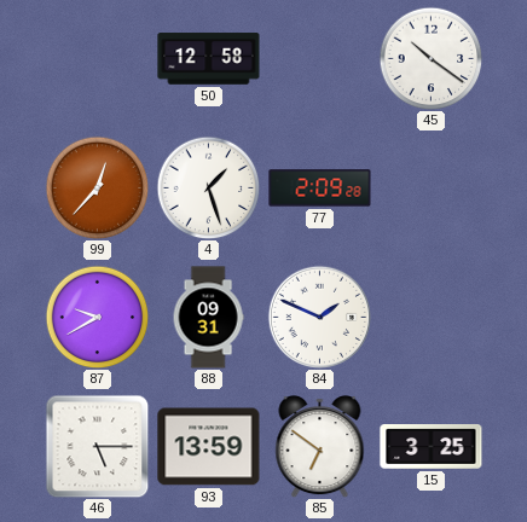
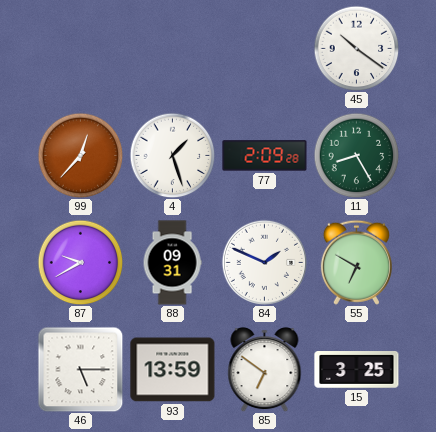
50: 12:58 -> none
11: none -> 8:25
55: none -> 6:50
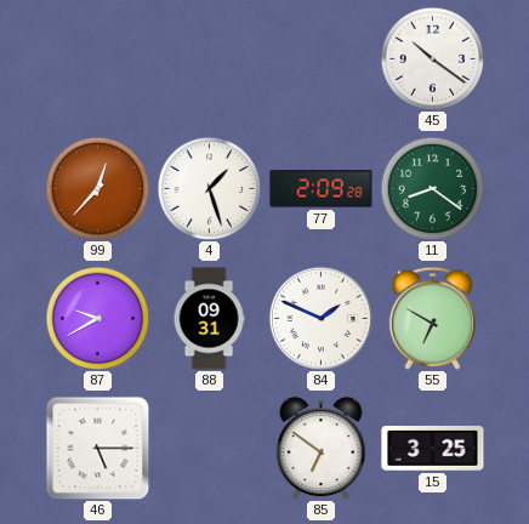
11: 8:25 -> 8:21
93: 13:59 -> none
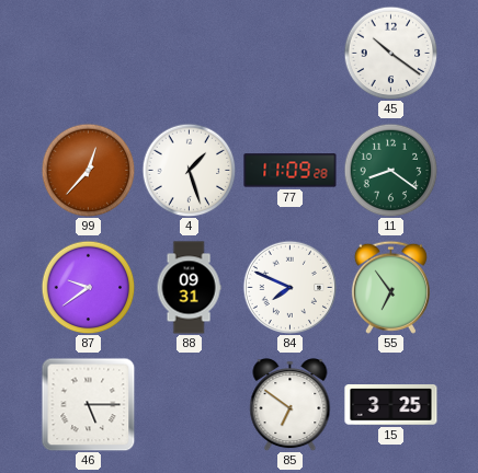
77: 2:09 -> 11:09
87: 9:40 -> 9:39
84: 1:49 -> 7:49
55: 6:50 -> 6:54
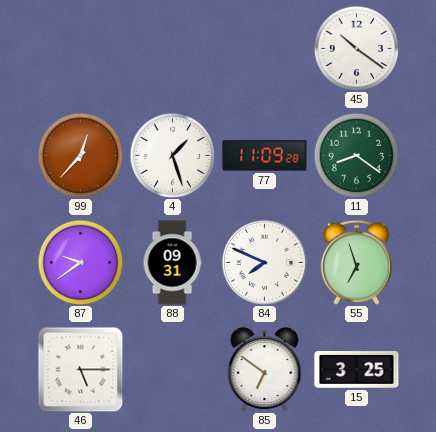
55: 6:54 -> 6:57
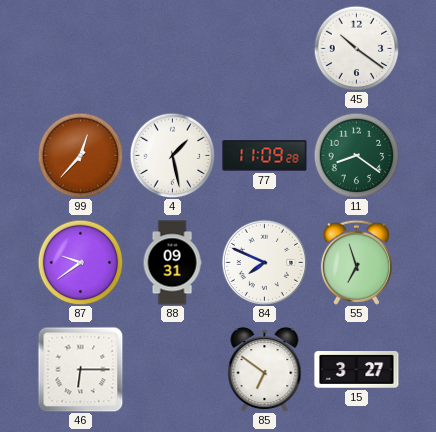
4: 1:27 -> 1:28
46: 5:15 -> 6:15
15: 3:25 -> 3:27
